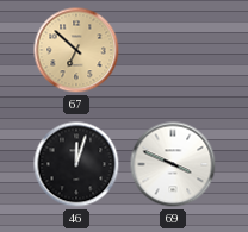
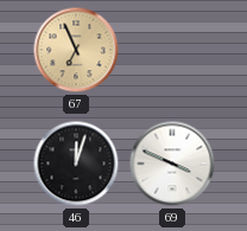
67: 6:52 -> 6:56
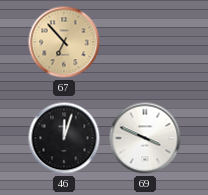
67: 6:56 -> 6:53
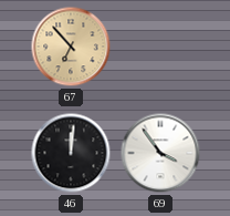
46: 12:03 -> 12:01
69: 3:49 -> 3:54
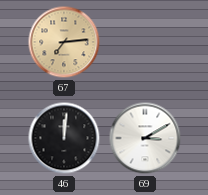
67: 6:53 -> 7:14
69: 3:54 -> 3:10
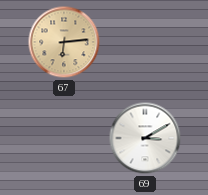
67: 7:14 -> 6:14
46: 12:01 -> none
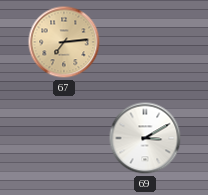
67: 6:14 -> 7:14
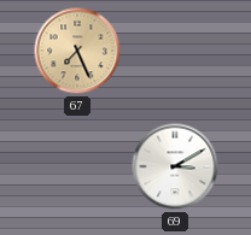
67: 7:14 -> 7:26
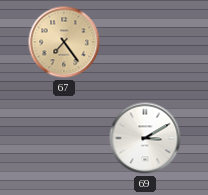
67: 7:26 -> 7:24
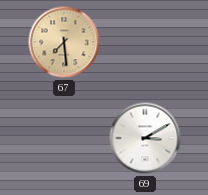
67: 7:24 -> 7:29
